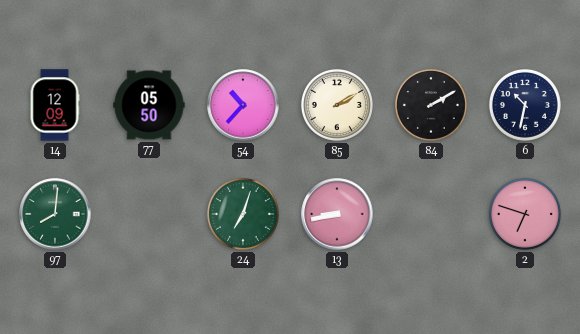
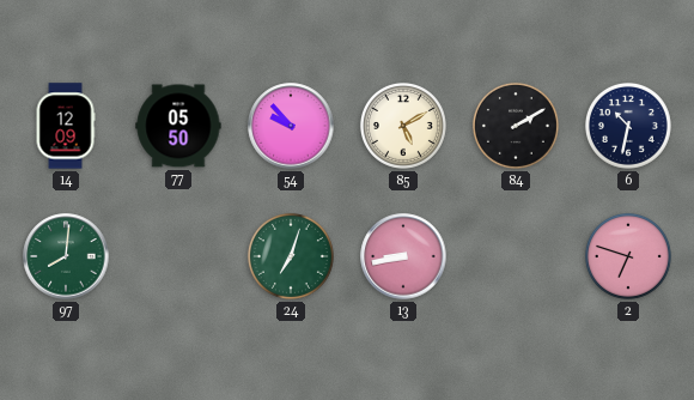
54: 10:37 -> 9:53
85: 2:10 -> 5:10
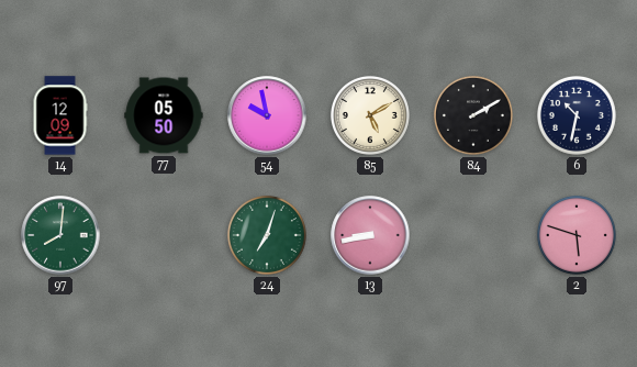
54: 9:53 -> 9:58
2: 6:48 -> 5:48
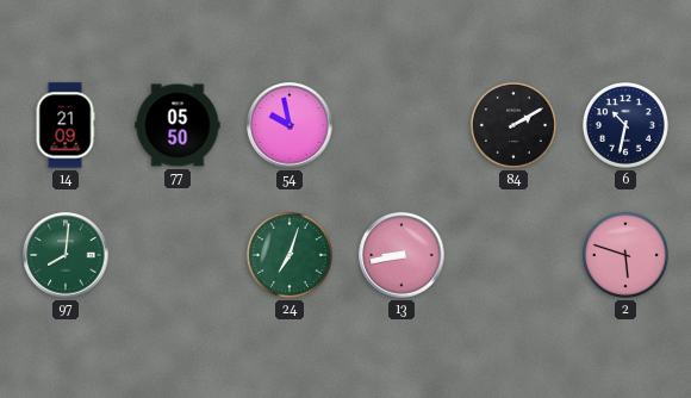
14: 12:09 -> 21:09
85: 5:10 -> none
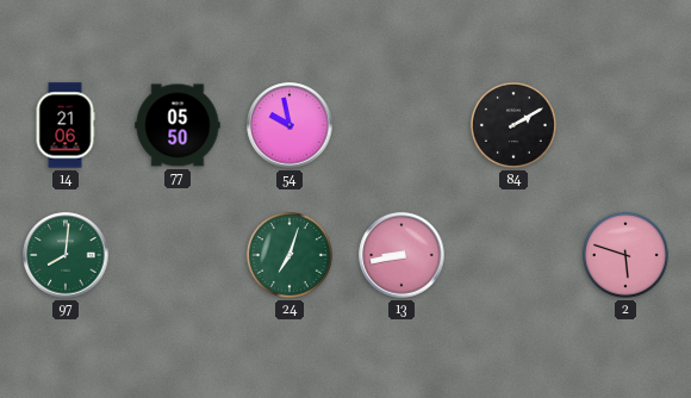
14: 21:09 -> 21:06
6: 10:32 -> none
